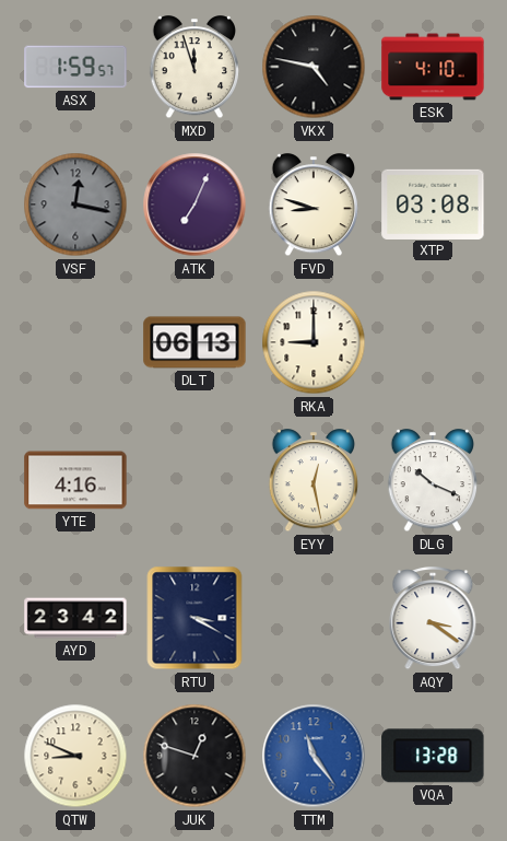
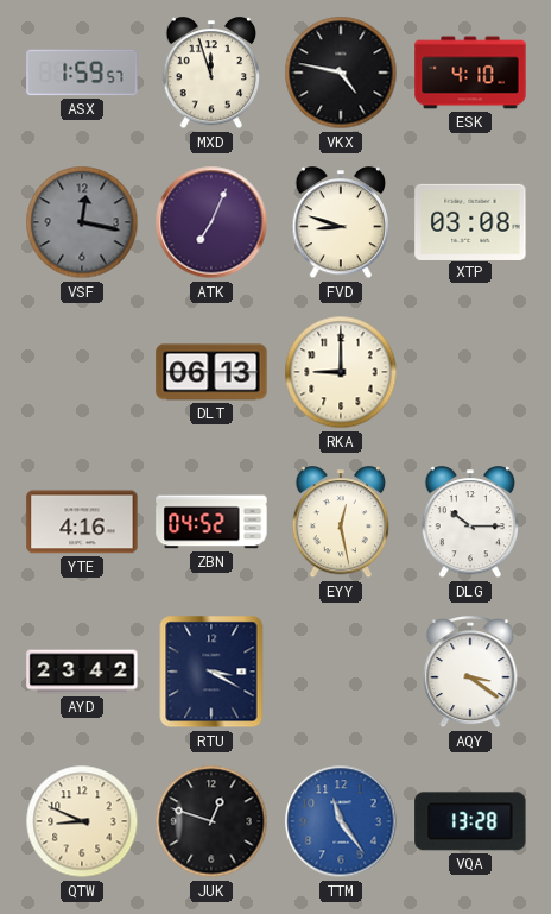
ZBN: none -> 04:52
DLG: 10:19 -> 10:15
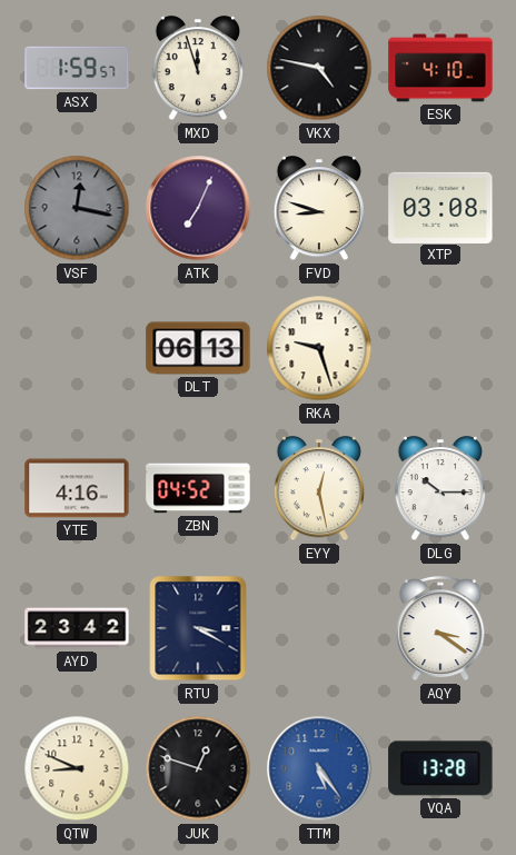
RKA: 9:00 -> 9:27
TTM: 11:24 -> 5:24
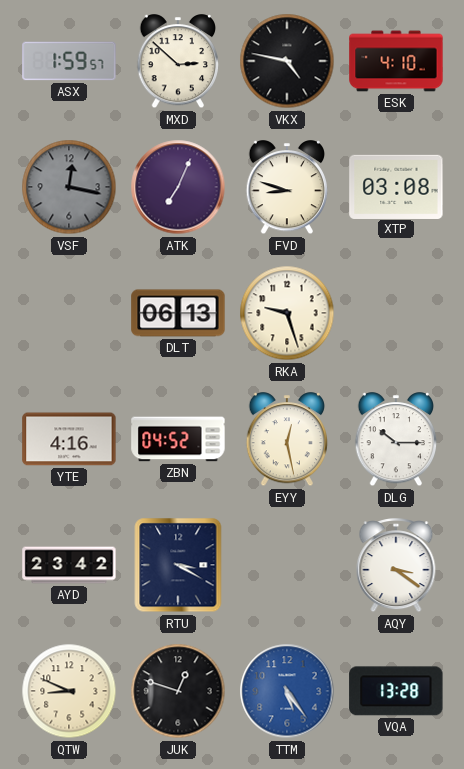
MXD: 11:57 -> 2:52
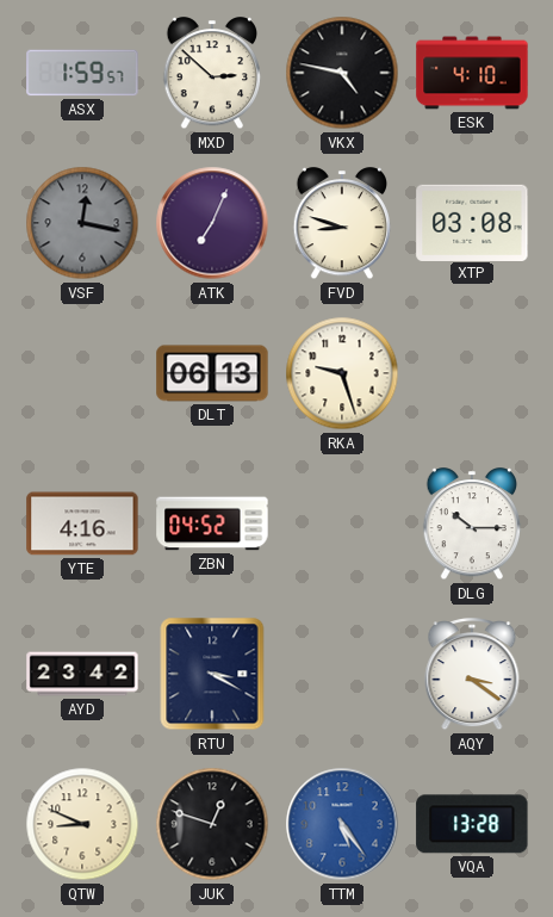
EYY: 12:28 -> none
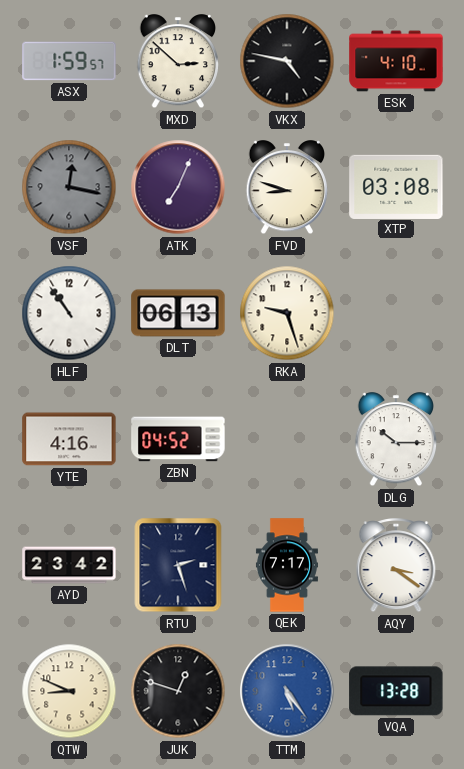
HLF: none -> 10:54
RTU: 3:20 -> 2:27
QEK: none -> 7:17
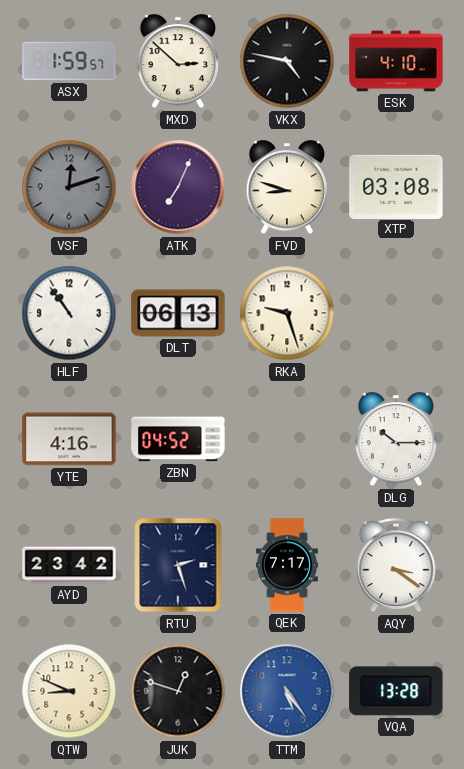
VSF: 12:17 -> 12:12
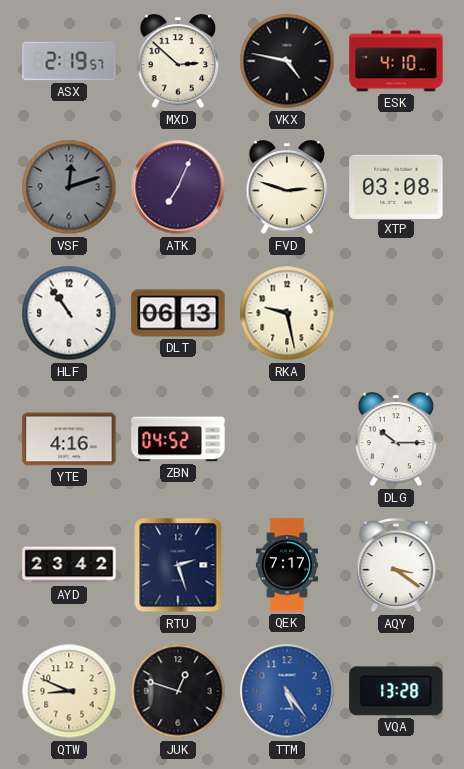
ASX: 1:59 -> 2:19
FVD: 8:48 -> 2:48
RKA: 9:27 -> 9:28
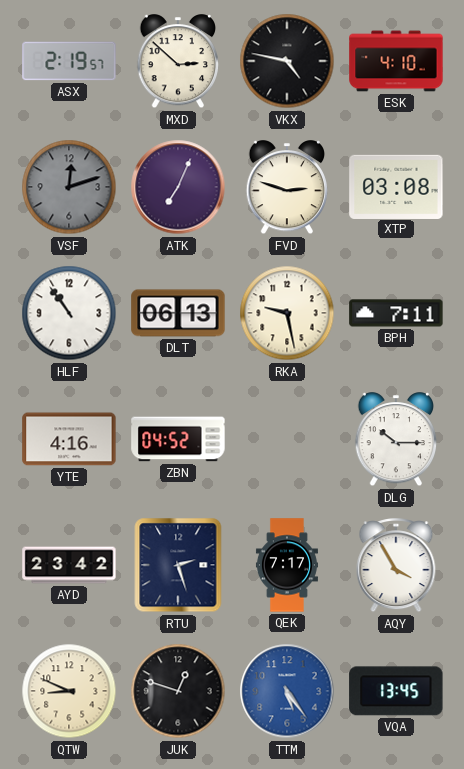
BPH: none -> 7:11
AQY: 3:21 -> 3:55
VQA: 13:28 -> 13:45
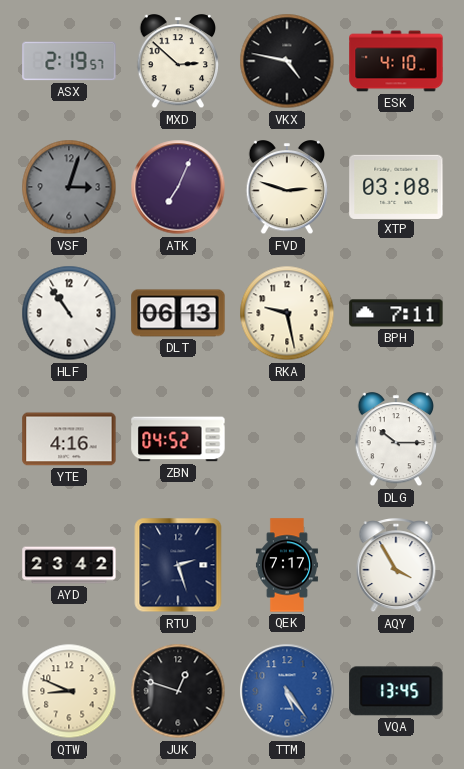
VSF: 12:12 -> 3:03
